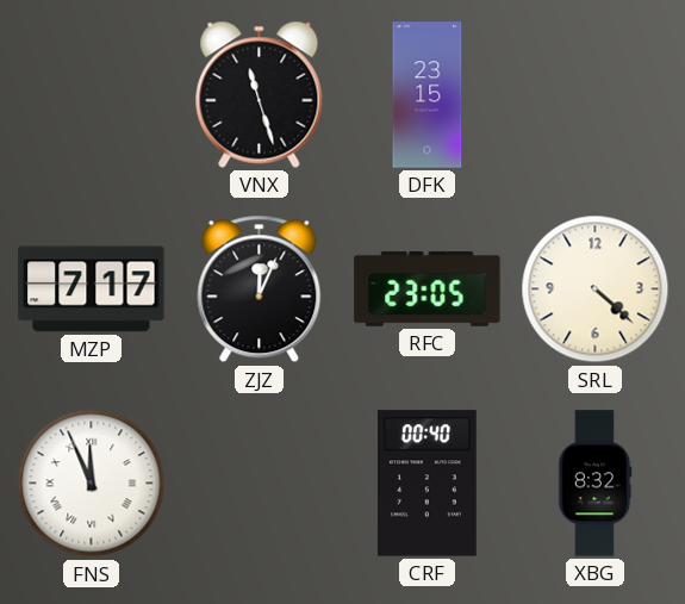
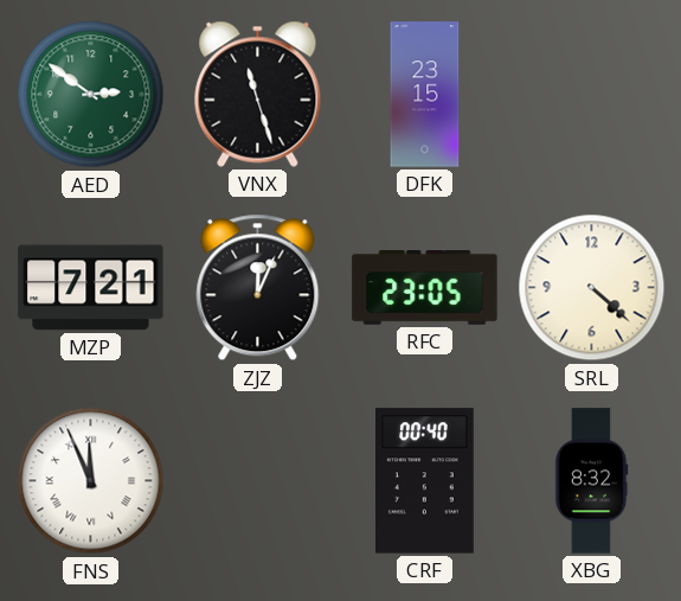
AED: none -> 2:51
MZP: 7:17 -> 7:21
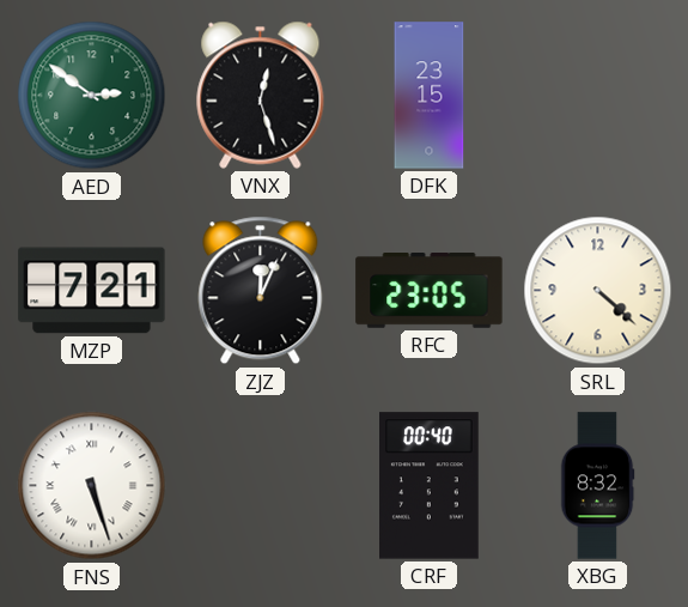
VNX: 11:27 -> 12:27
FNS: 11:56 -> 5:27
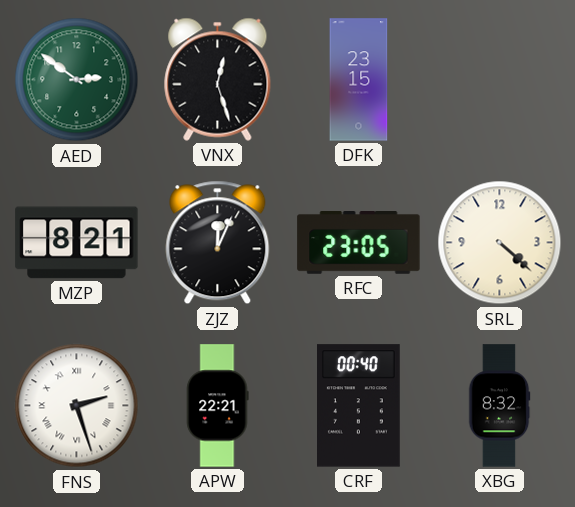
MZP: 7:21 -> 8:21
FNS: 5:27 -> 2:27
APW: none -> 22:21
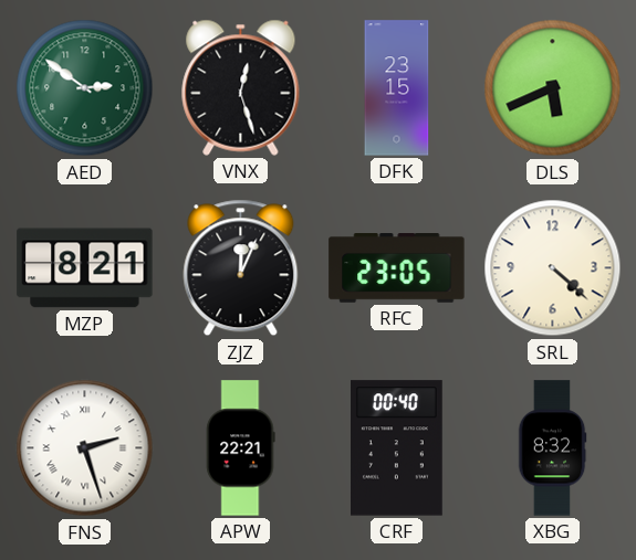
DLS: none -> 5:41
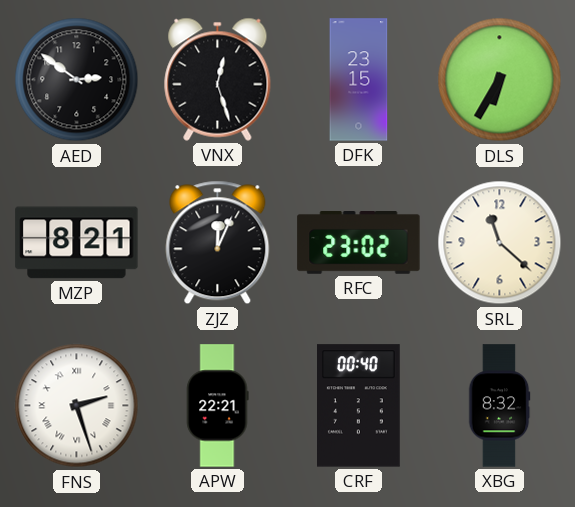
AED dial: green -> black
DLS: 5:41 -> 6:35
RFC: 23:05 -> 23:02
SRL: 4:22 -> 11:22
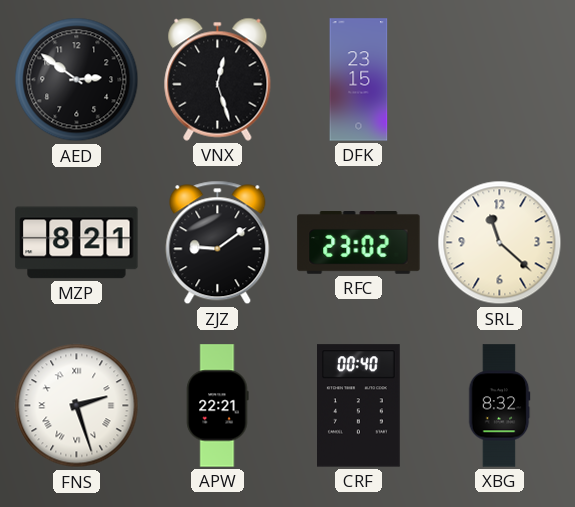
DLS: 6:35 -> none
ZJZ: 12:04 -> 9:09
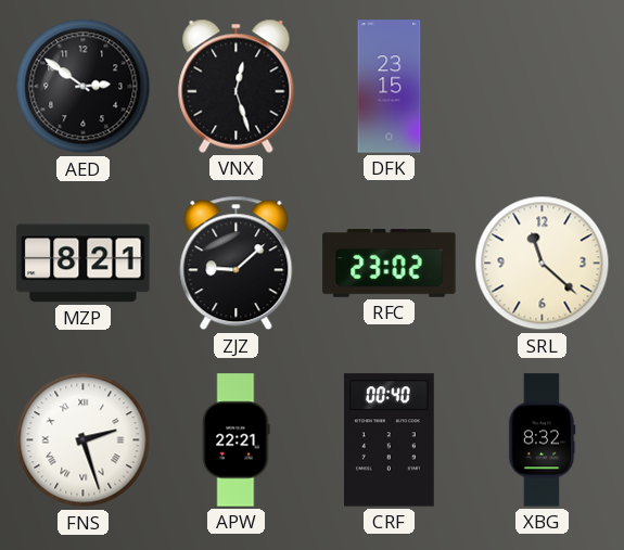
ZJZ: 9:09 -> 9:08
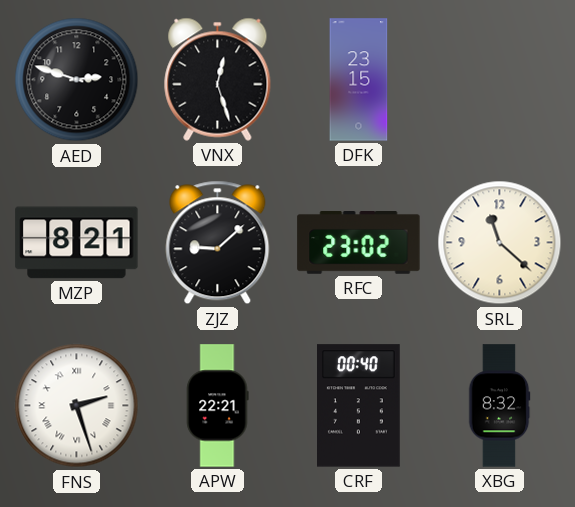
AED: 2:51 -> 2:48
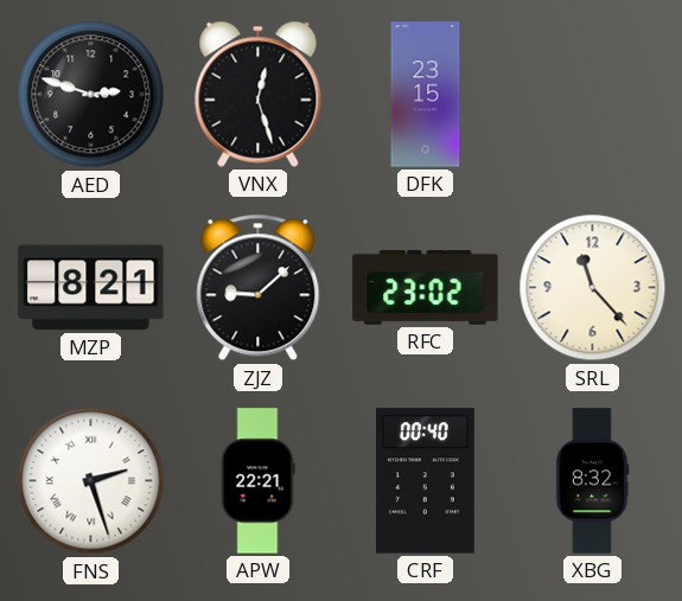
SRL: 11:22 -> 11:23
